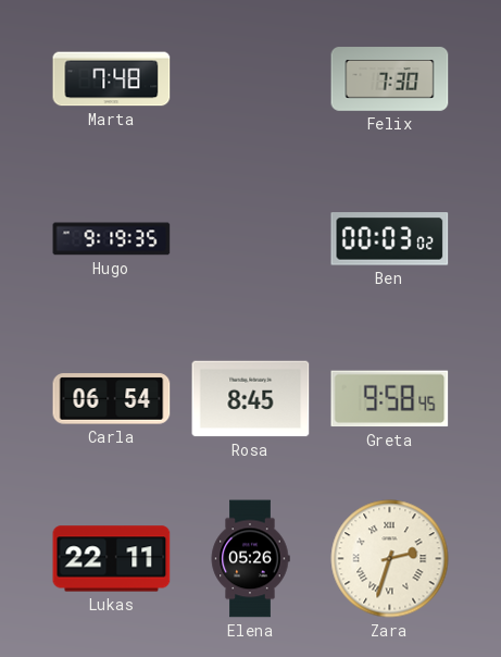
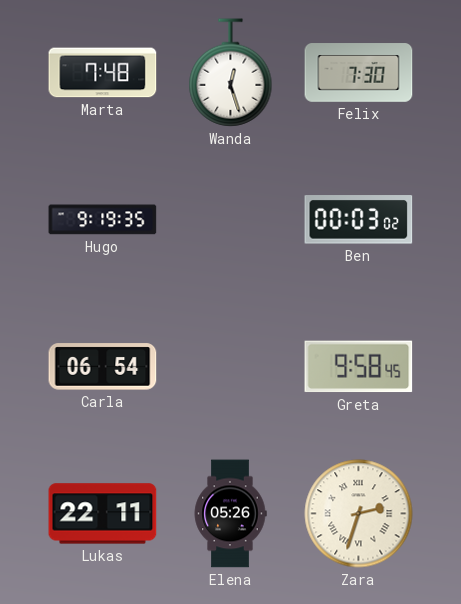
Wanda: none -> 12:27
Rosa: 8:45 -> none
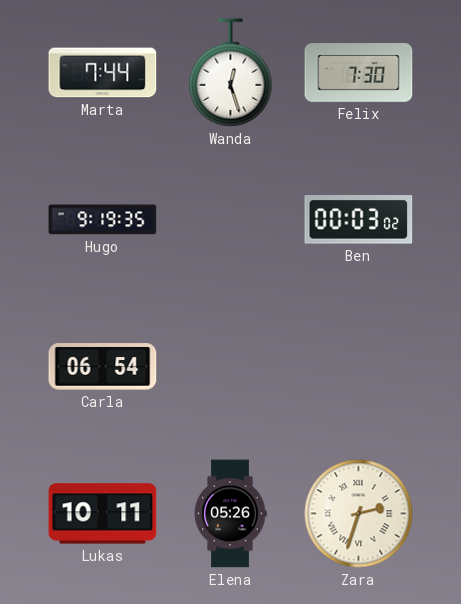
Marta: 7:48 -> 7:44
Greta: 9:58 -> none
Lukas: 22:11 -> 10:11
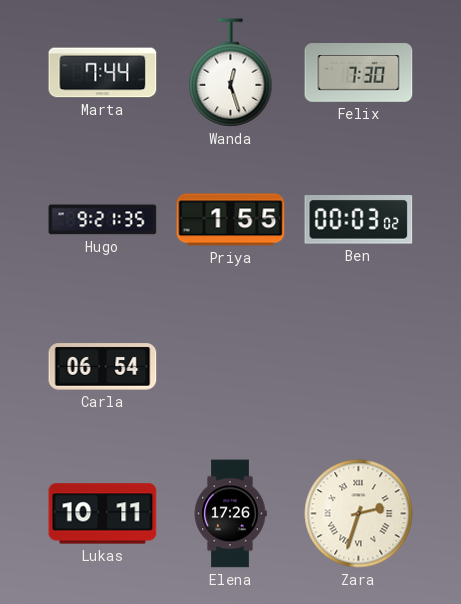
Hugo: 9:19 -> 9:21
Priya: none -> 1:55
Elena: 05:26 -> 17:26
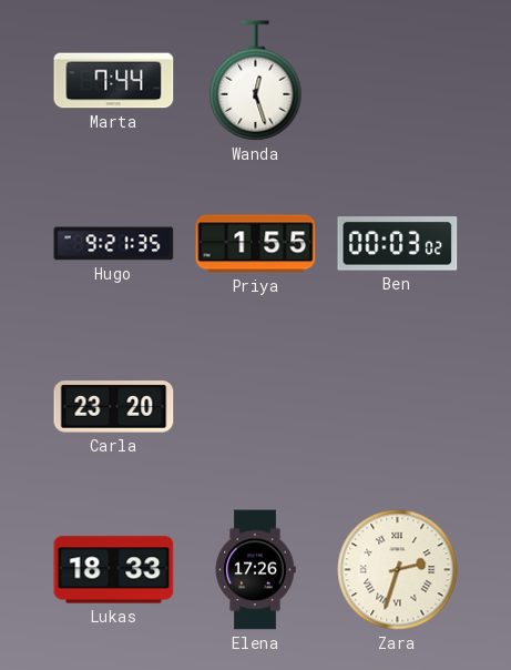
Felix: 7:30 -> none
Carla: 06:54 -> 23:20
Lukas: 10:11 -> 18:33
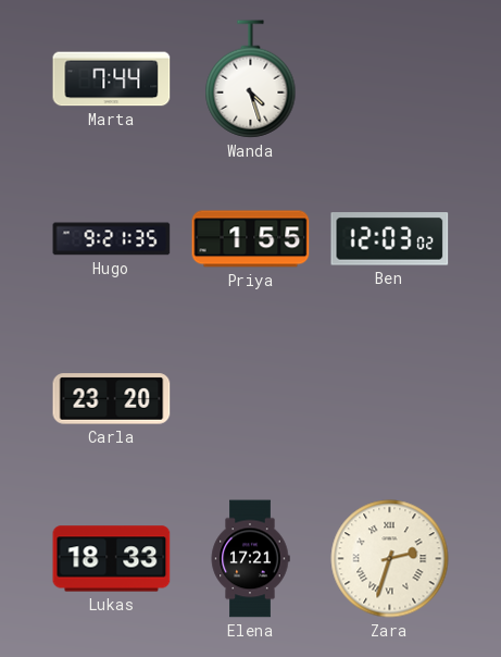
Wanda: 12:27 -> 4:27
Ben: 00:03 -> 12:03
Elena: 17:26 -> 17:21
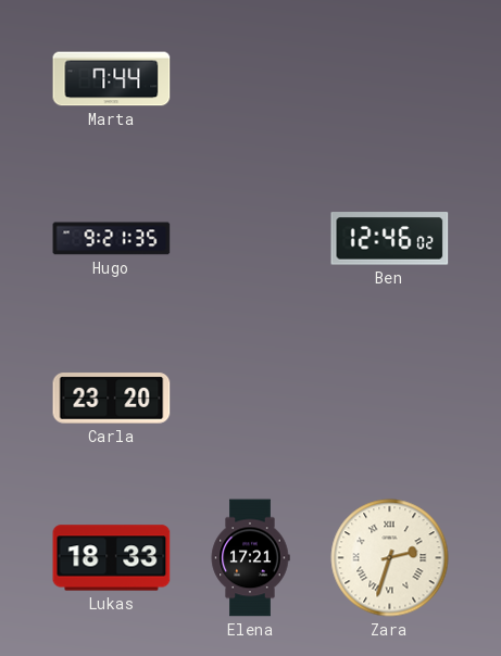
Wanda: 4:27 -> none
Priya: 1:55 -> none
Ben: 12:03 -> 12:46
